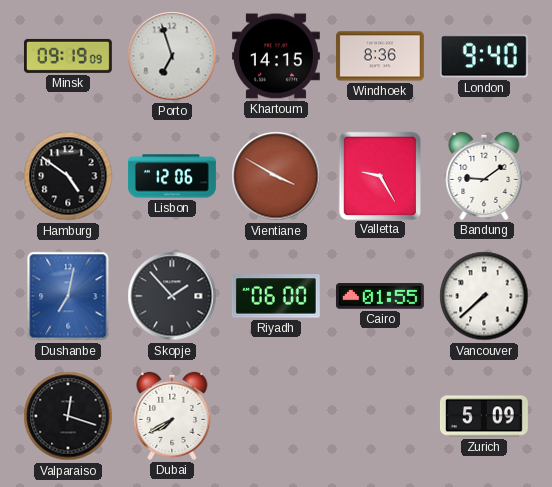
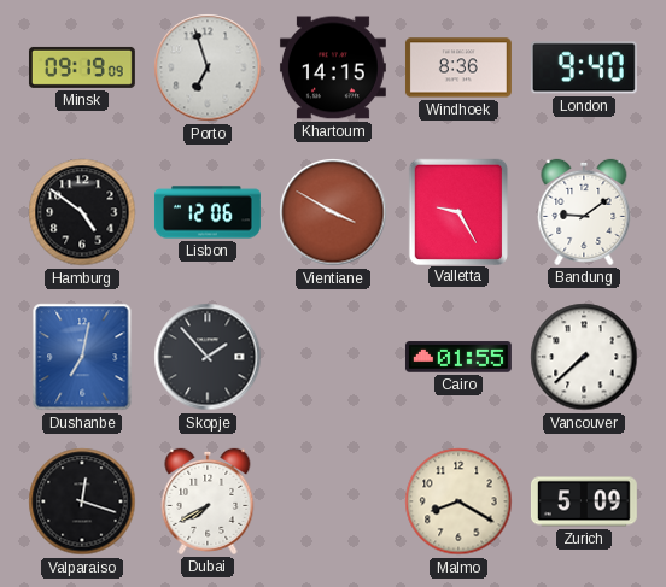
Riyadh: 06:00 -> none
Malmo: none -> 8:20
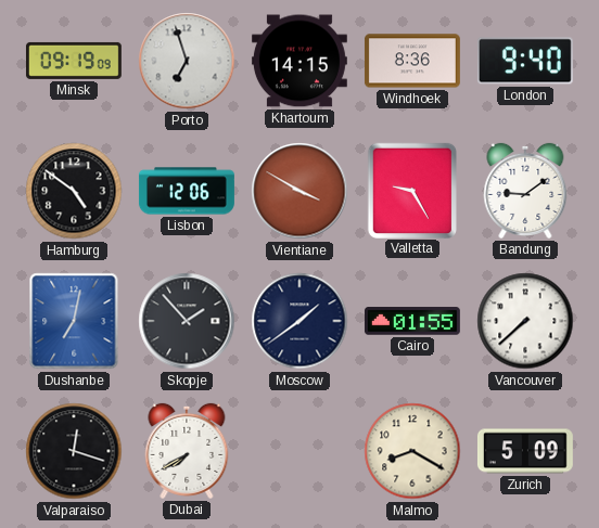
Moscow: none -> 1:39
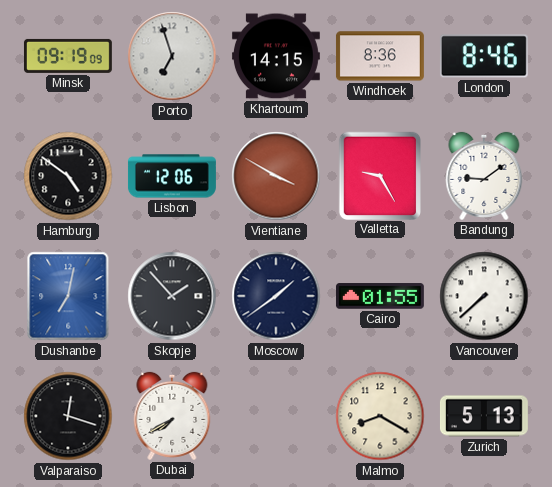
London: 9:40 -> 8:46
Zurich: 5:09 -> 5:13
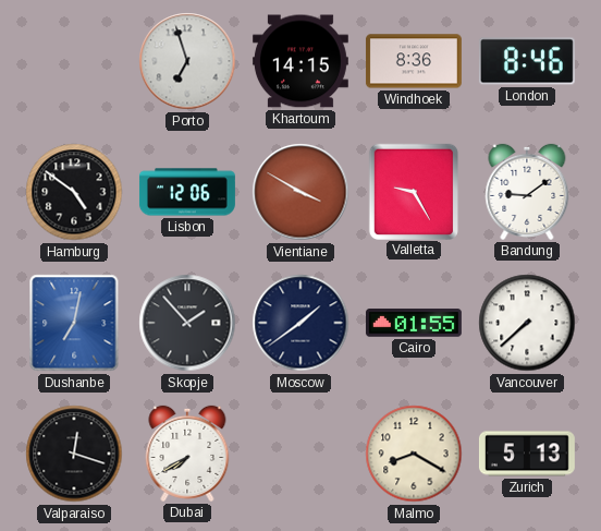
Minsk: 09:19 -> none
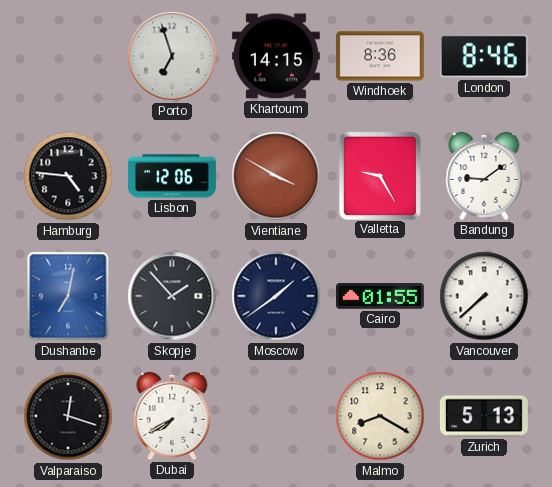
Hamburg: 4:51 -> 4:46
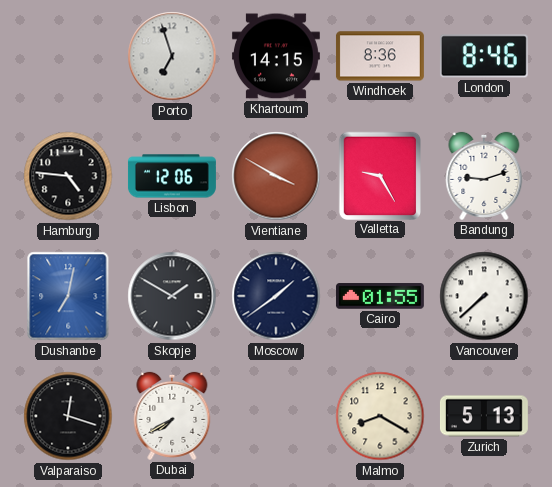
Bandung: 9:09 -> 9:12
Skopje: 1:53 -> 1:50
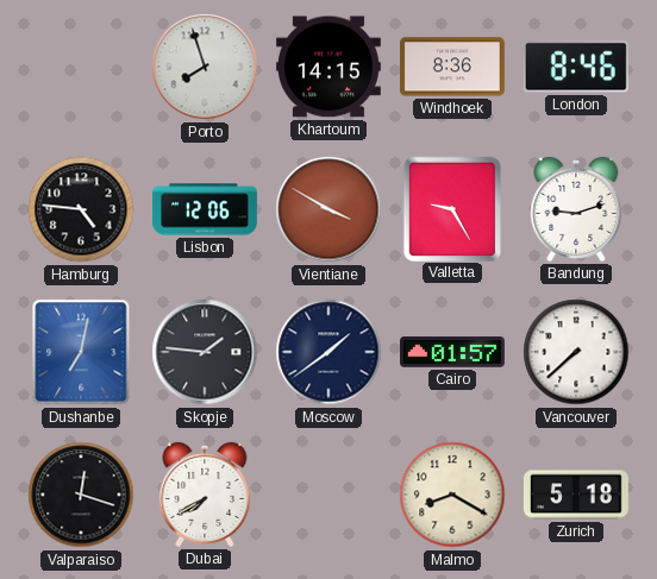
Porto: 6:57 -> 7:57
Skopje: 1:50 -> 1:46
Cairo: 01:55 -> 01:57
Zurich: 5:13 -> 5:18
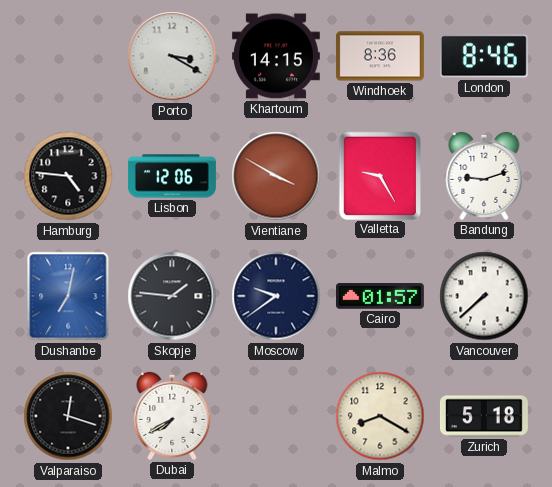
Porto: 7:57 -> 3:20
Moscow: 1:39 -> 9:39
